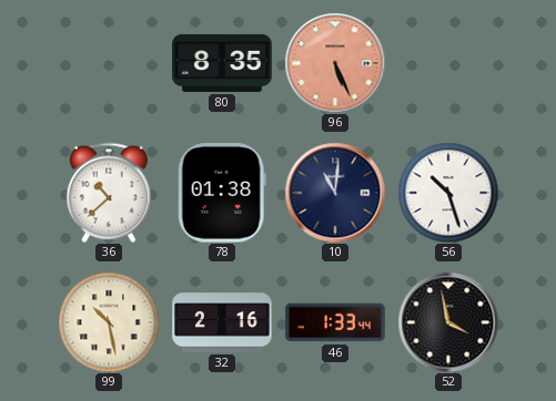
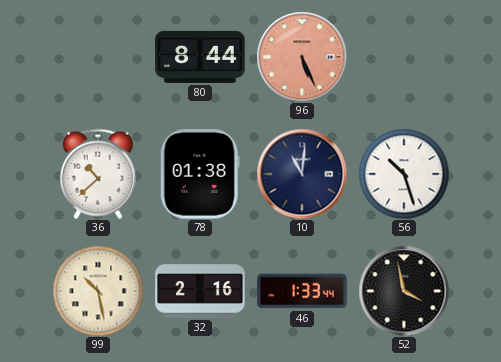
80: 8:35 -> 8:44
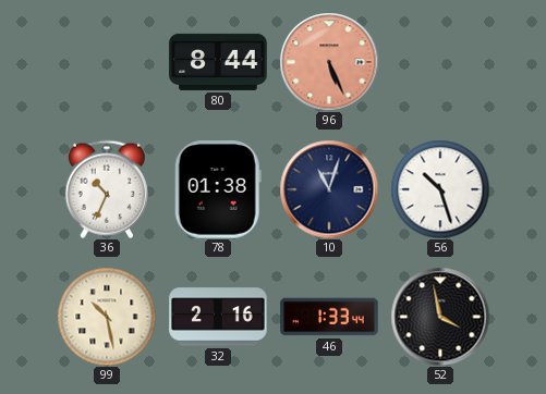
36: 10:38 -> 10:34
10: 11:01 -> 11:03
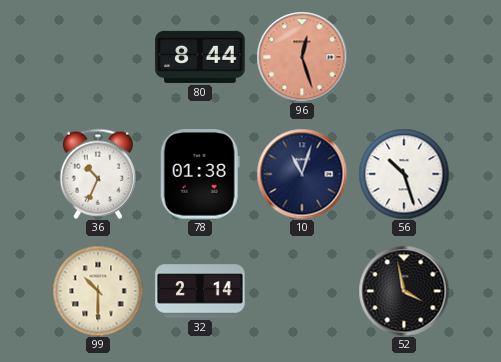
96: 5:26 -> 12:27
99: 10:28 -> 10:30
32: 2:16 -> 2:14
46: 1:33 -> none
